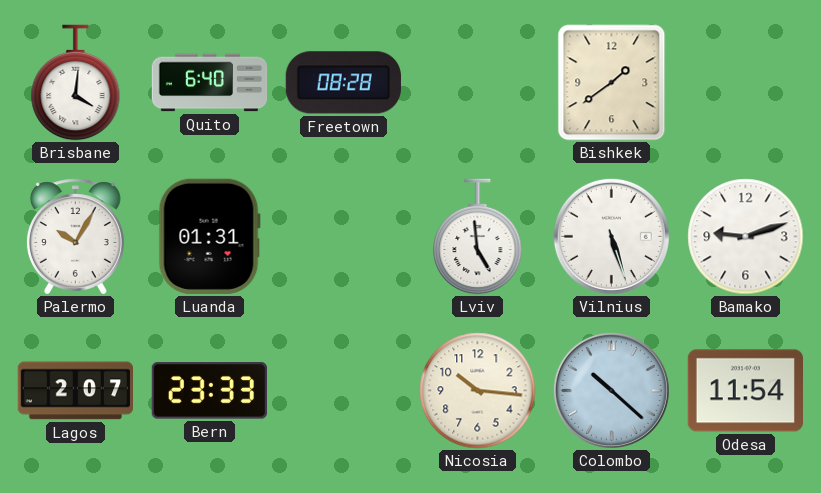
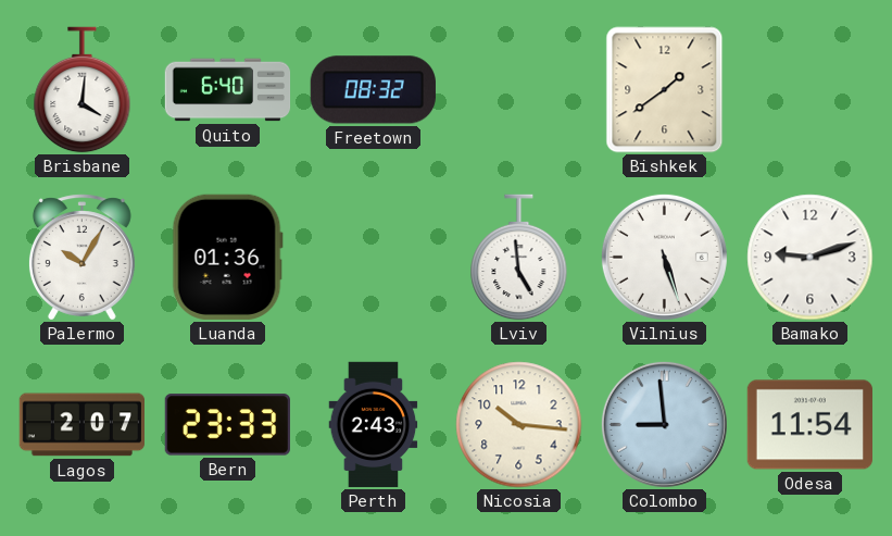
Freetown: 08:28 -> 08:32
Luanda: 01:31 -> 01:36
Perth: none -> 2:43
Colombo: 10:22 -> 8:59
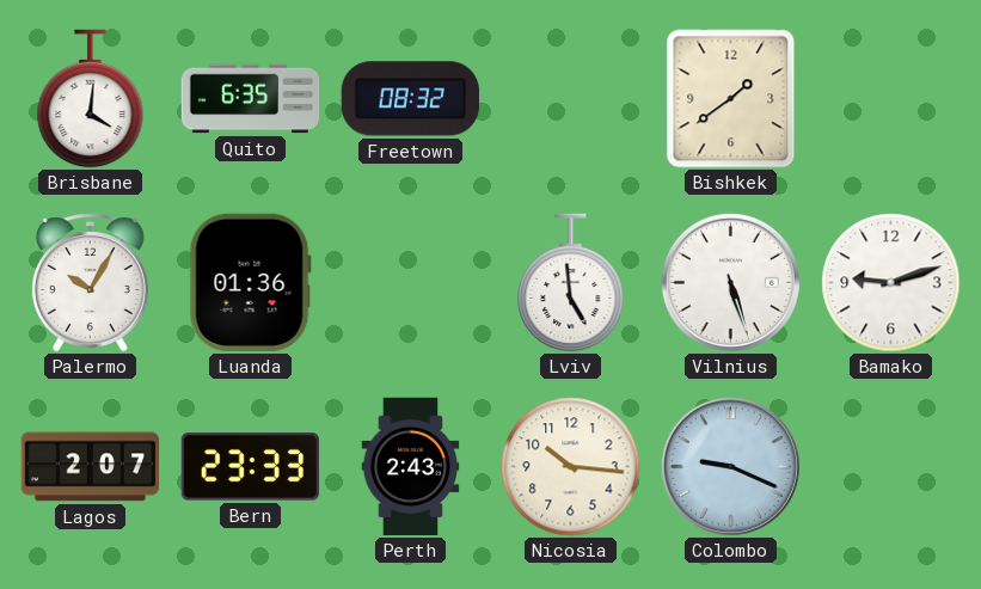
Quito: 6:40 -> 6:35
Colombo: 8:59 -> 9:19
Odesa: 11:54 -> none
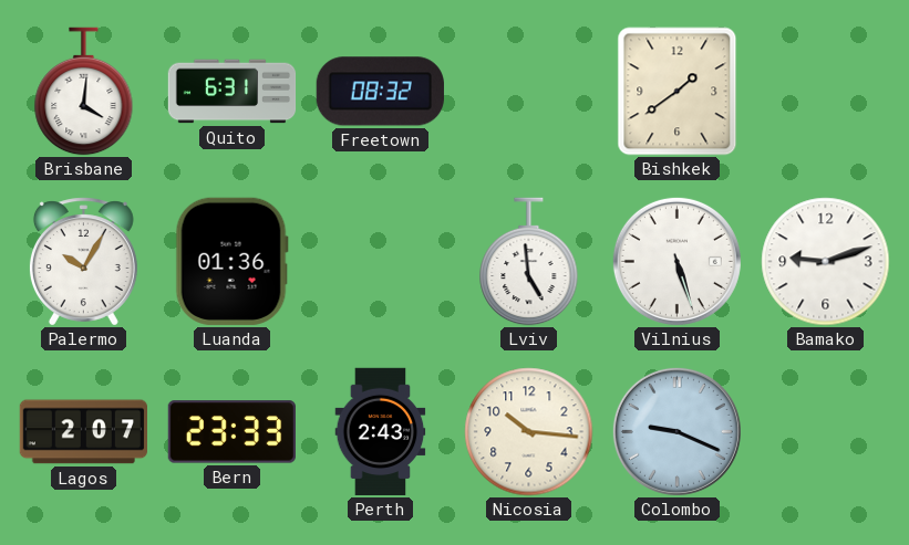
Quito: 6:35 -> 6:31
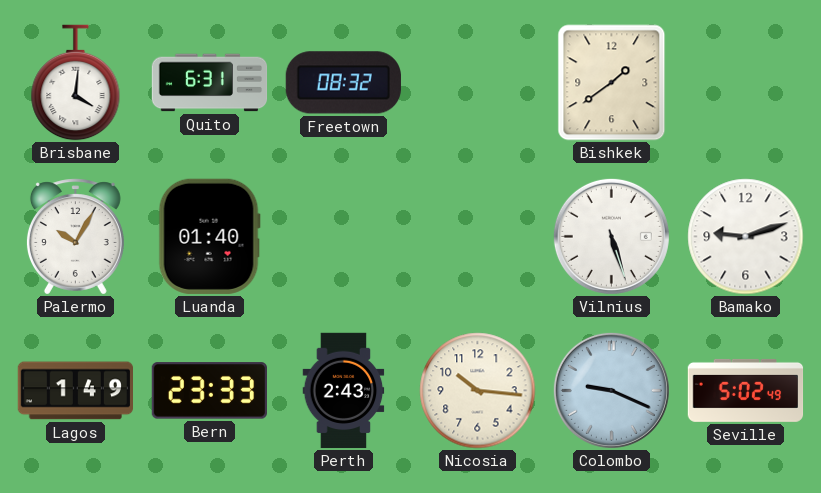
Luanda: 01:36 -> 01:40
Lviv: 4:59 -> none
Lagos: 2:07 -> 1:49
Seville: none -> 5:02
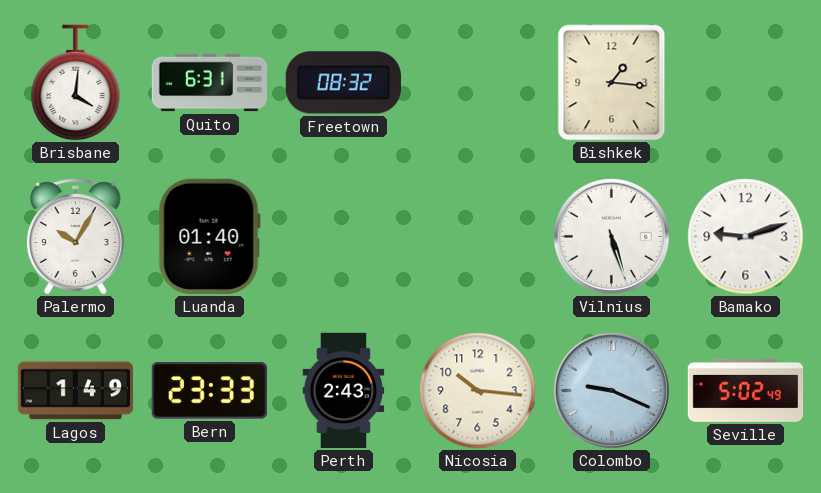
Bishkek: 1:39 -> 1:16
